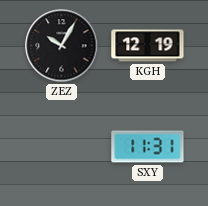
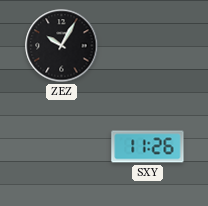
KGH: 12:19 -> none
SXY: 11:31 -> 11:26
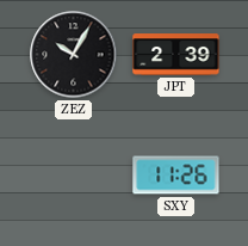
JPT: none -> 2:39
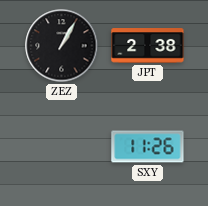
ZEZ: 10:05 -> 1:05
JPT: 2:39 -> 2:38
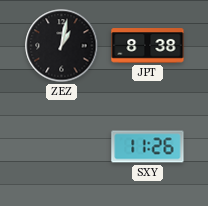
ZEZ: 1:05 -> 1:02
JPT: 2:38 -> 8:38
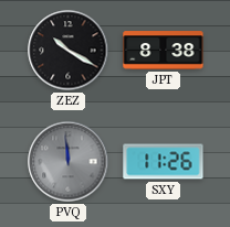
ZEZ: 1:02 -> 10:20
PVQ: none -> 11:59
